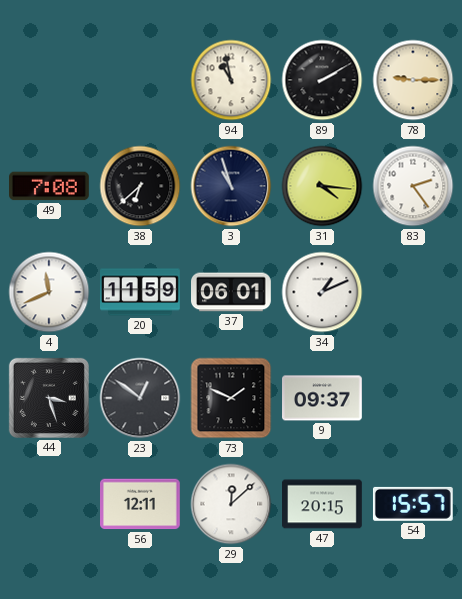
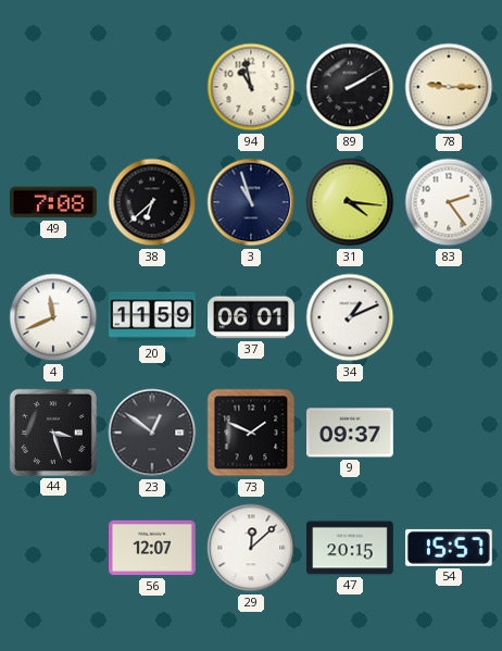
56: 12:11 -> 12:07
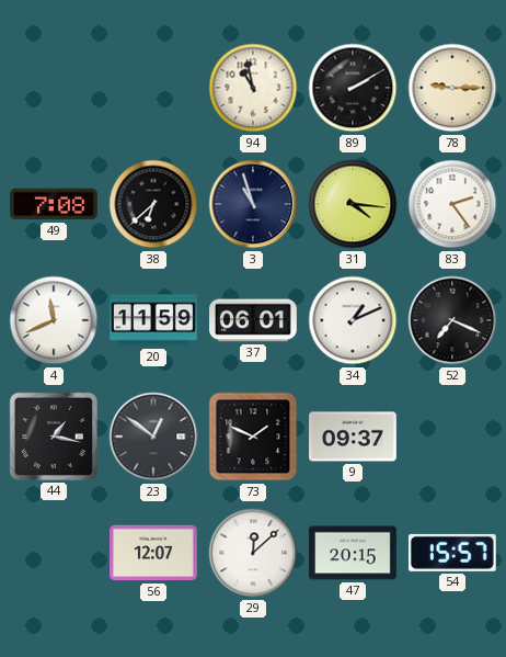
52: none -> 7:19
44: 3:27 -> 1:17
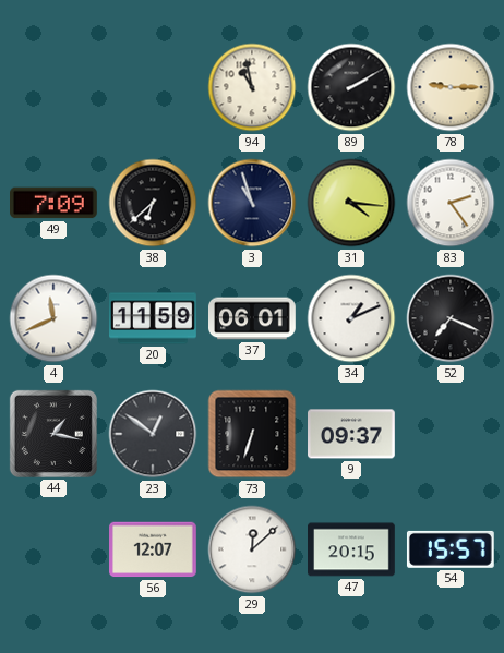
49: 7:08 -> 7:09
73: 1:49 -> 6:33
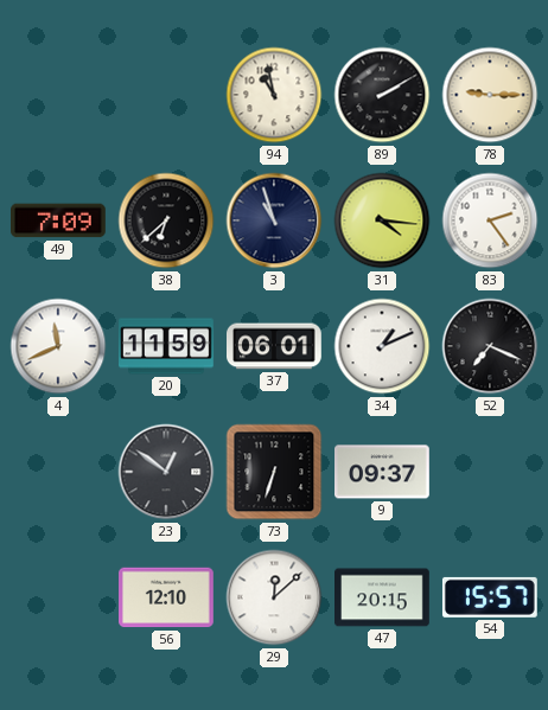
44: 1:17 -> none
56: 12:07 -> 12:10
